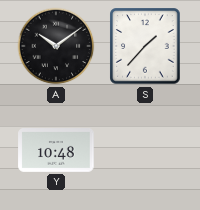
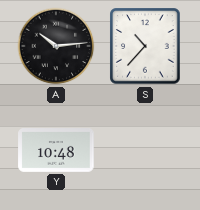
A: 10:09 -> 10:14
S: 1:37 -> 10:37
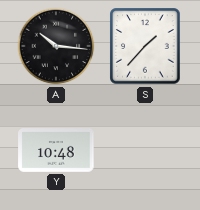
A: 10:14 -> 10:16
S: 10:37 -> 1:37
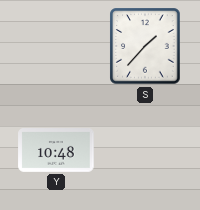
A: 10:16 -> none
